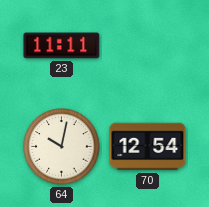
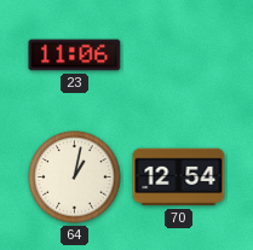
23: 11:11 -> 11:06
64: 10:02 -> 1:02
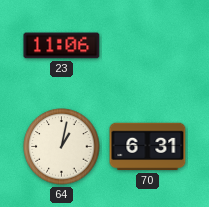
70: 12:54 -> 6:31
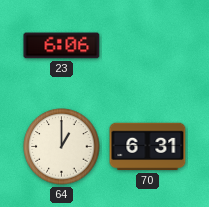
23: 11:06 -> 6:06
64: 1:02 -> 1:00
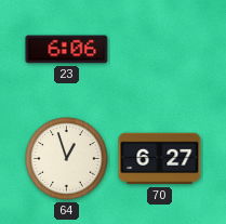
64: 1:00 -> 12:57
70: 6:31 -> 6:27
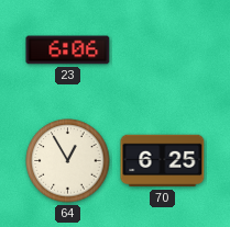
64: 12:57 -> 12:55
70: 6:27 -> 6:25
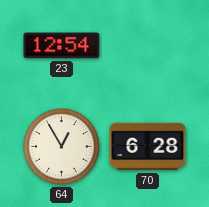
23: 6:06 -> 12:54
70: 6:25 -> 6:28
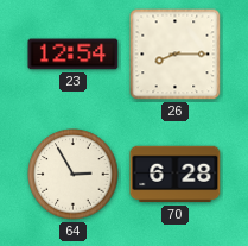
26: none -> 8:15
64: 12:55 -> 2:55
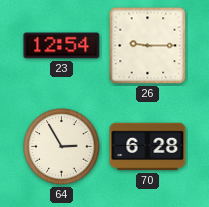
26: 8:15 -> 9:15
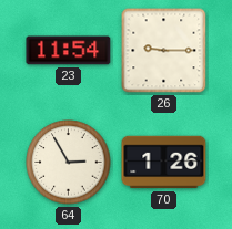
23: 12:54 -> 11:54
70: 6:28 -> 1:26
